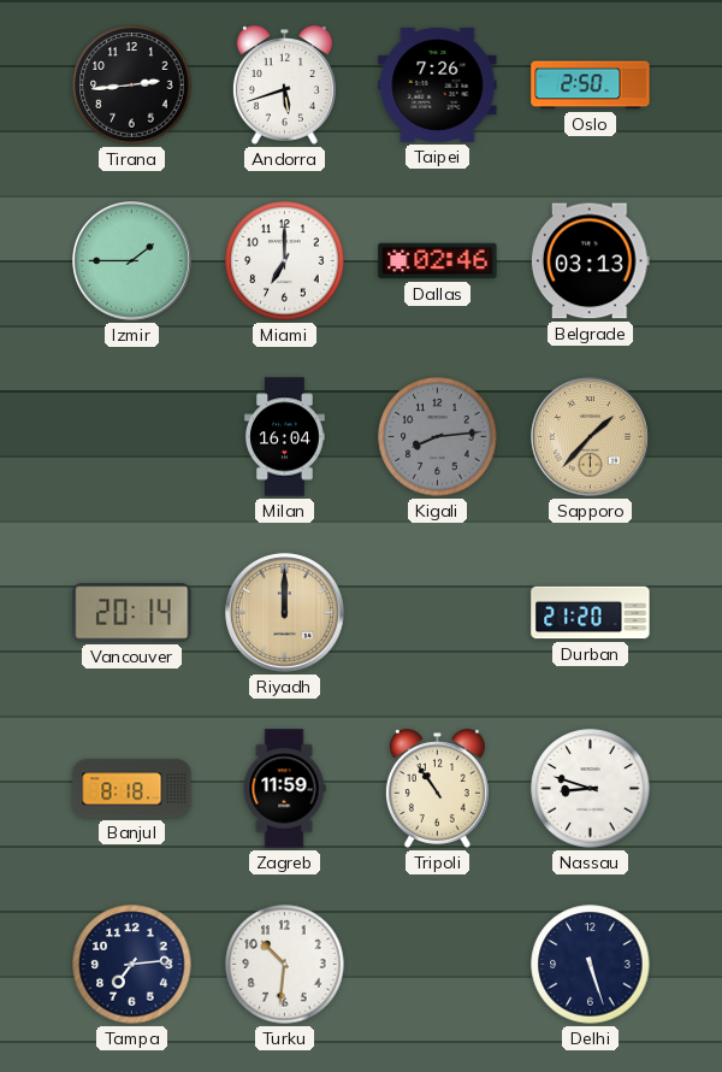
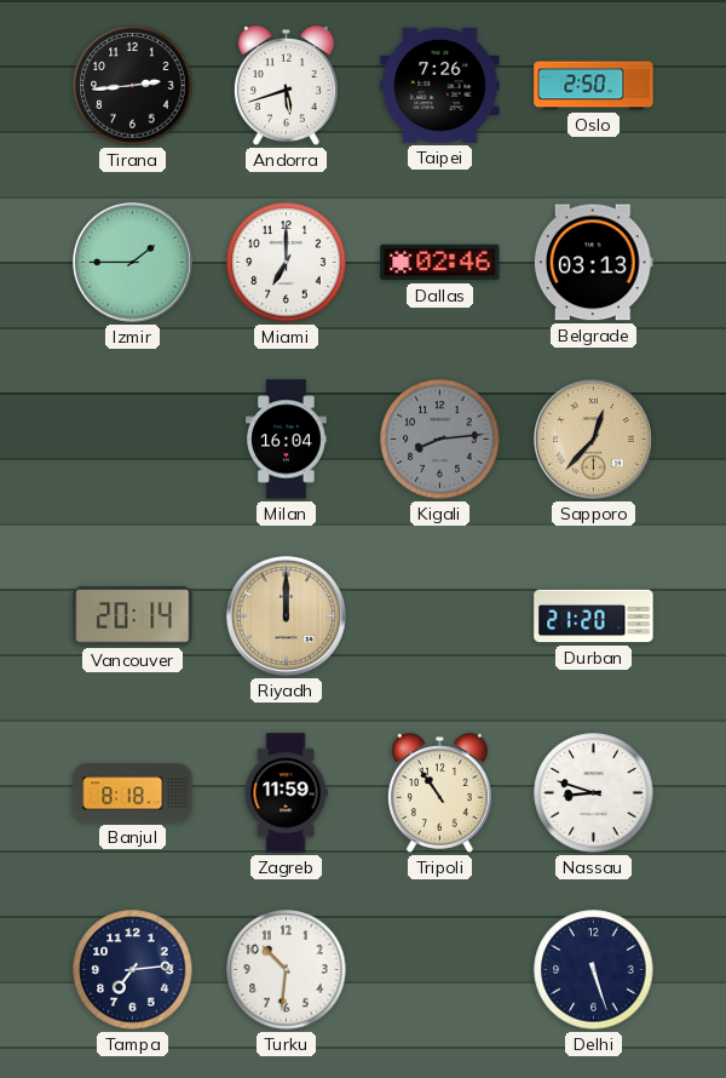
Sapporo: 1:37 -> 12:37
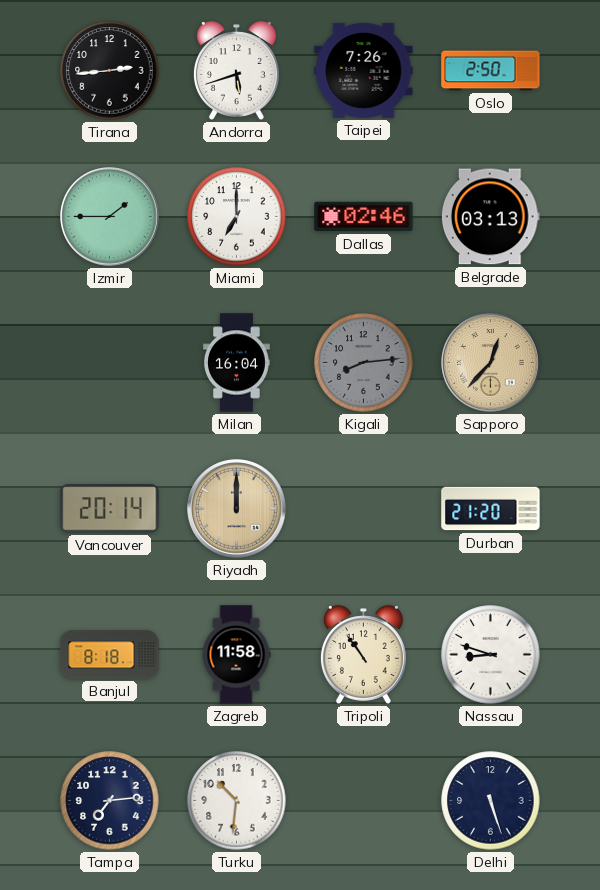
Zagreb: 11:59 -> 11:58
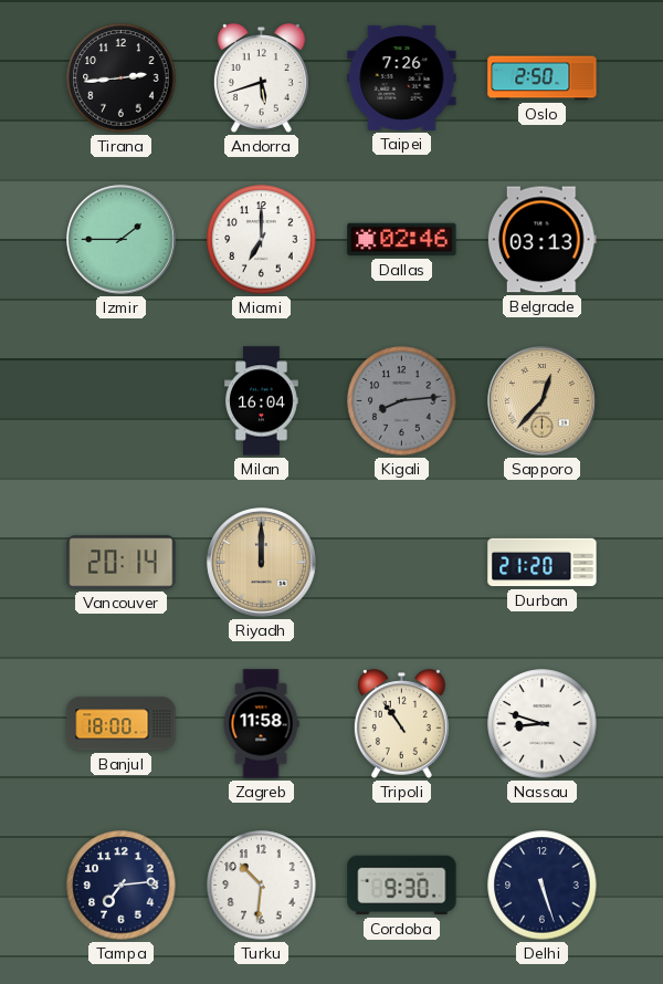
Banjul: 8:18 -> 18:00
Cordoba: none -> 9:30
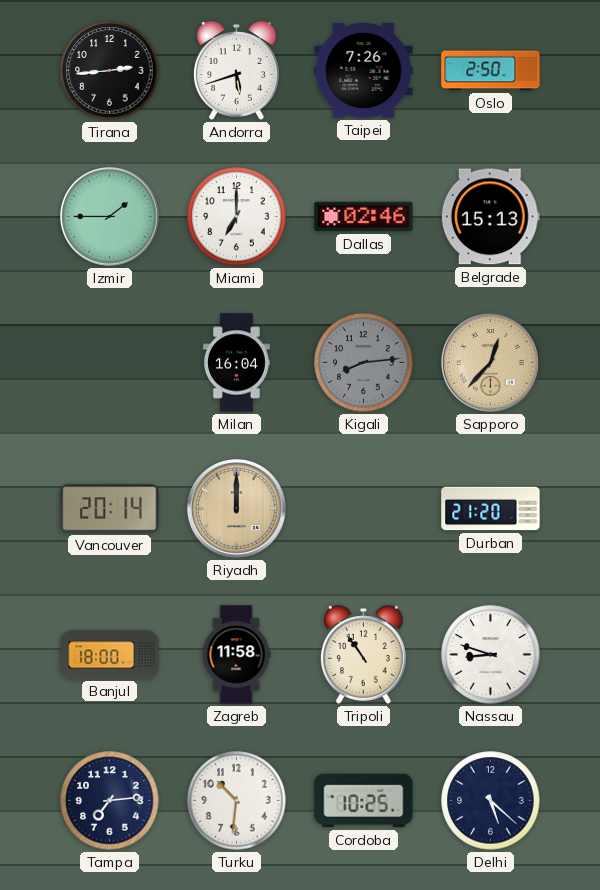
Belgrade: 03:13 -> 15:13
Cordoba: 9:30 -> 10:25
Delhi: 5:27 -> 5:22
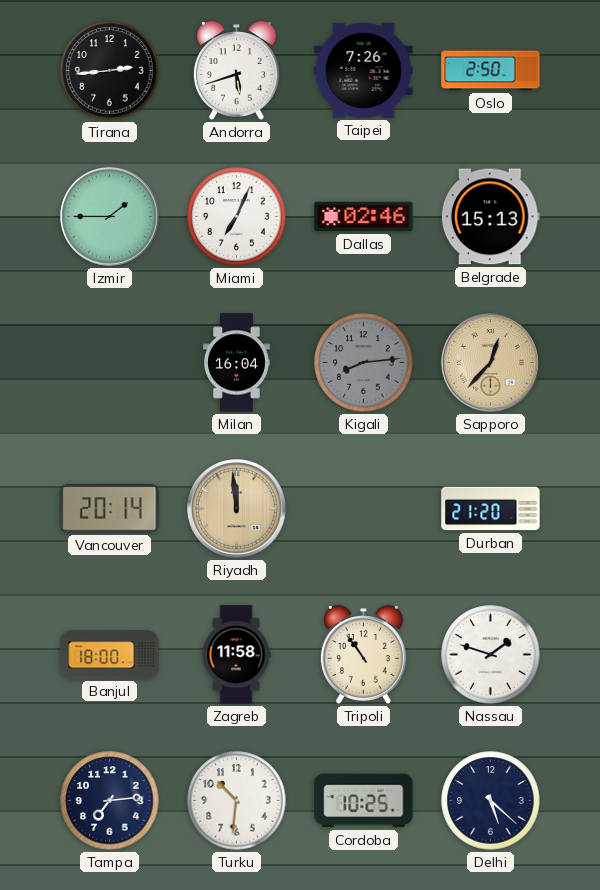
Miami: 7:00 -> 7:04
Riyadh: 12:00 -> 11:59
Nassau: 8:48 -> 1:48
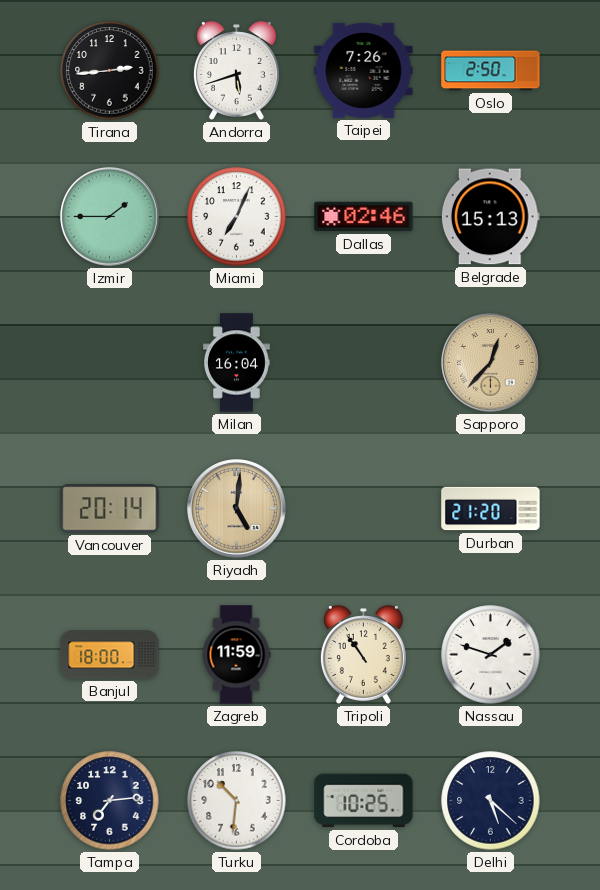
Kigali: 8:14 -> none
Riyadh: 11:59 -> 5:01
Zagreb: 11:58 -> 11:59
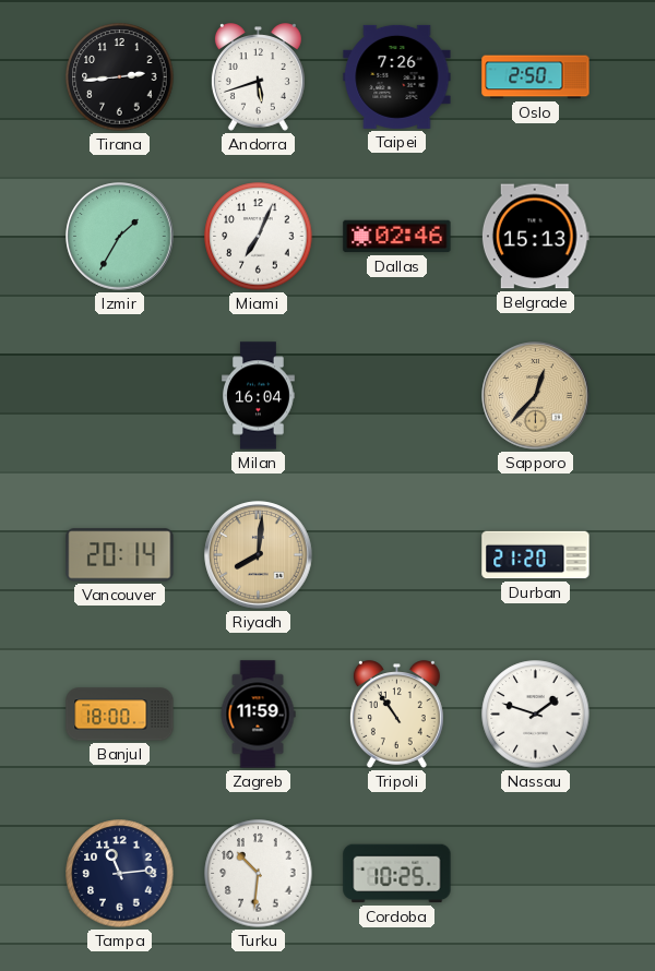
Izmir: 1:45 -> 1:35
Riyadh: 5:01 -> 8:01
Tampa: 7:14 -> 11:14
Delhi: 5:22 -> none
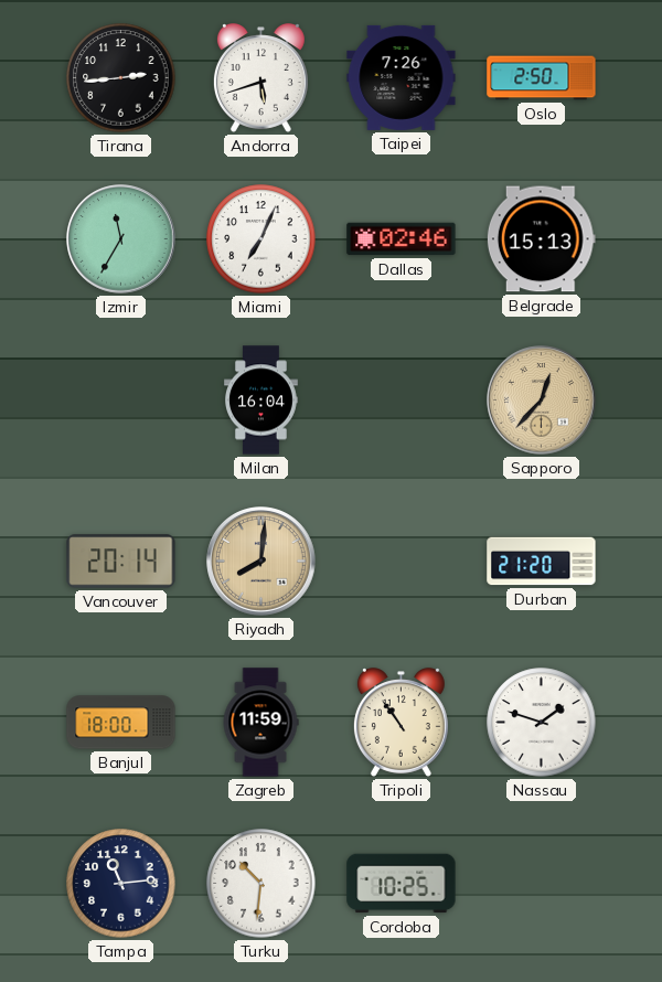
Izmir: 1:35 -> 11:35
